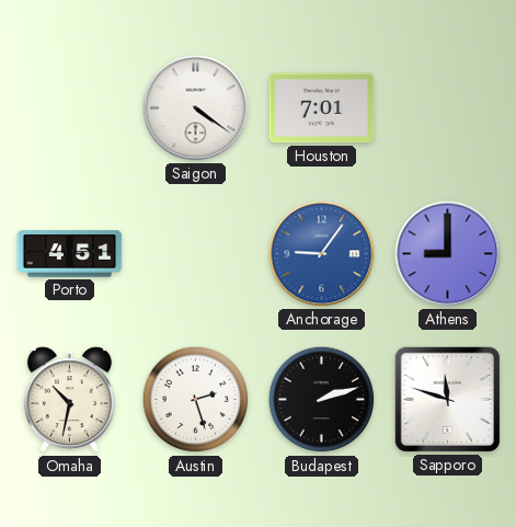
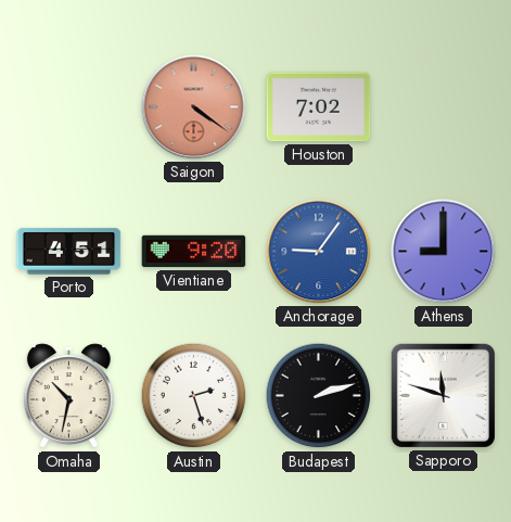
Saigon dial: white -> salmon
Houston: 7:01 -> 7:02
Vientiane: none -> 9:20
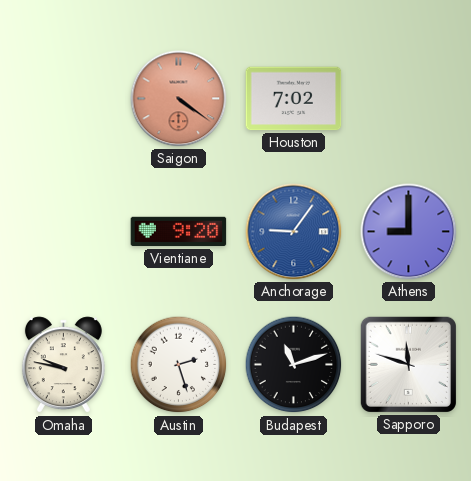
Porto: 4:51 -> none
Omaha: 10:32 -> 9:47
Budapest: 2:12 -> 11:12
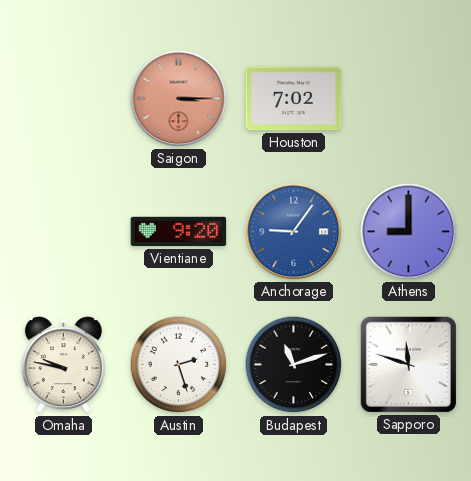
Saigon: 4:21 -> 3:15
